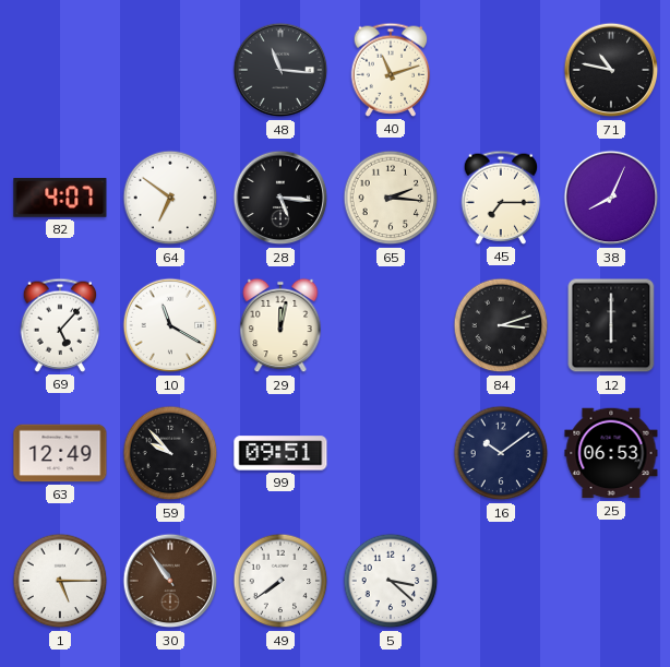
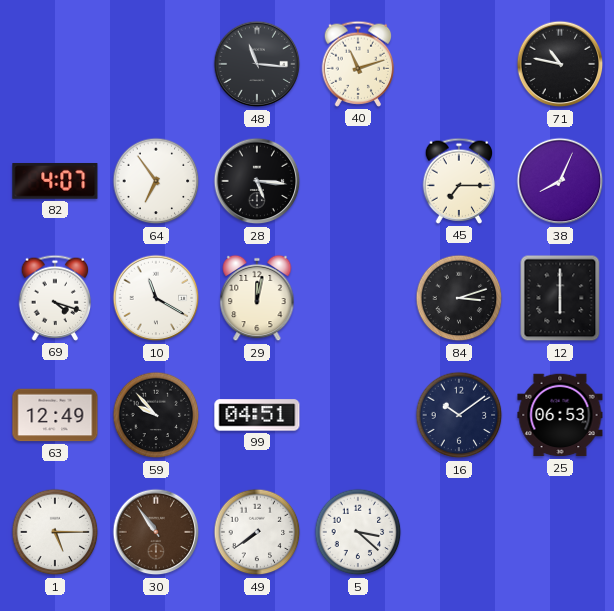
64: 6:51 -> 6:54
65: 2:16 -> none
69: 5:07 -> 4:18
99: 09:51 -> 04:51
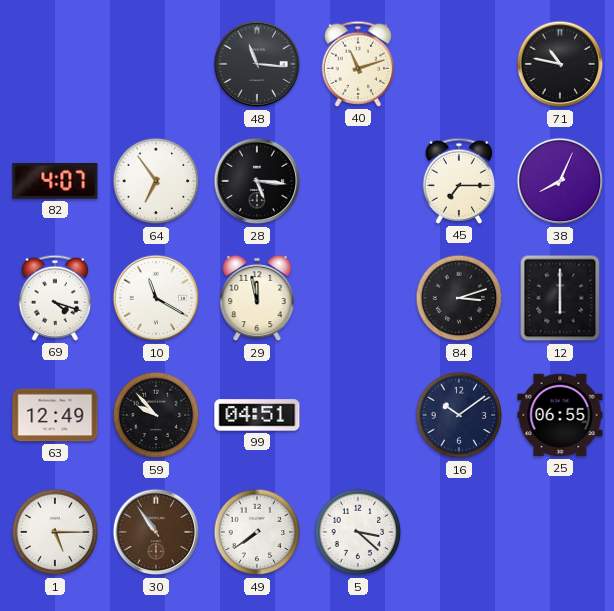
29: 12:02 -> 11:58
25: 06:53 -> 06:55
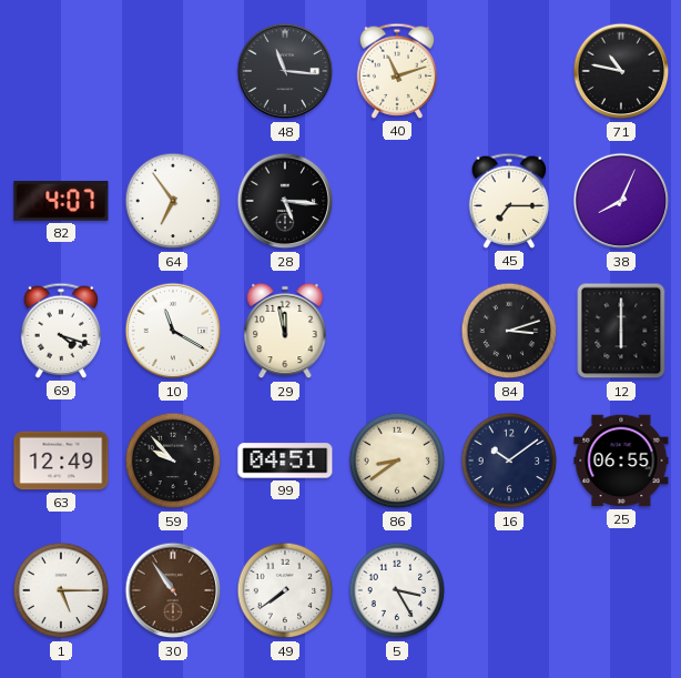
86: none -> 8:39
5: 3:22 -> 3:25
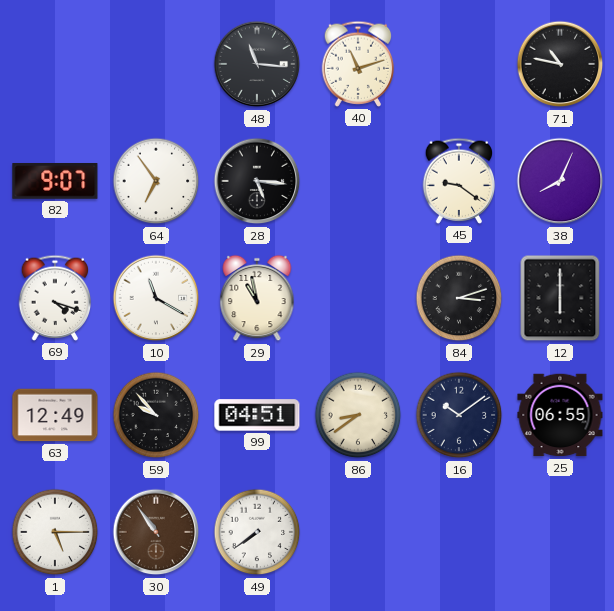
82: 4:07 -> 9:07
45: 7:15 -> 9:21
29: 11:58 -> 10:58
5: 3:25 -> none
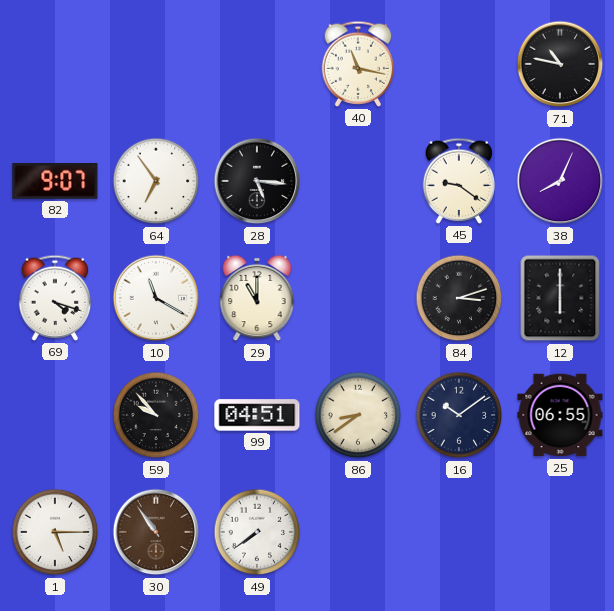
48: 11:16 -> none
40: 11:12 -> 11:17
29: 10:58 -> 11:00
63: 12:49 -> none
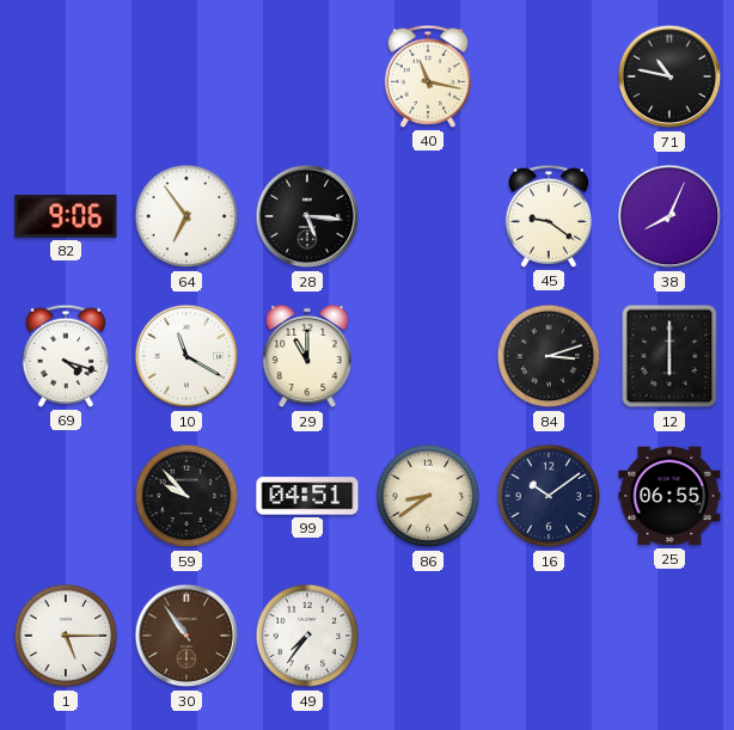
82: 9:07 -> 9:06
49: 7:39 -> 7:36
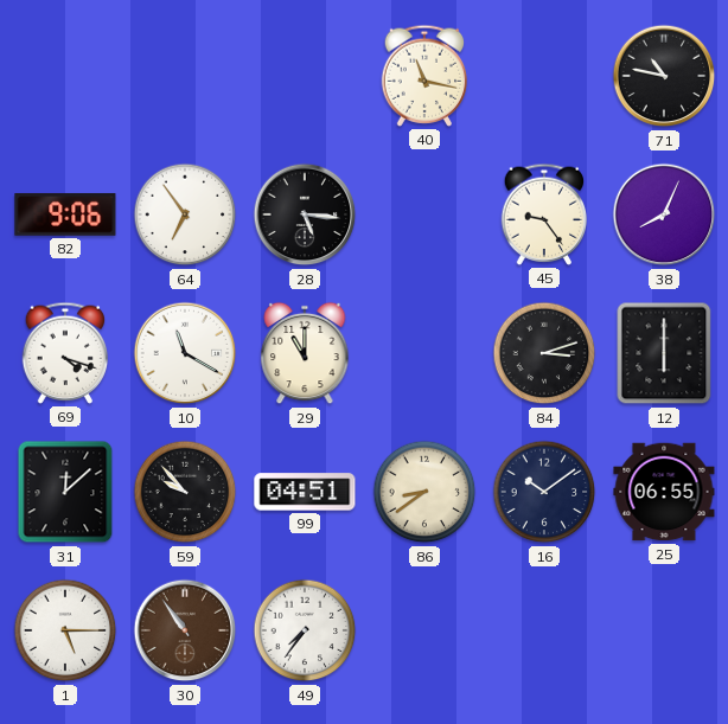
45: 9:21 -> 9:24
31: none -> 12:08
